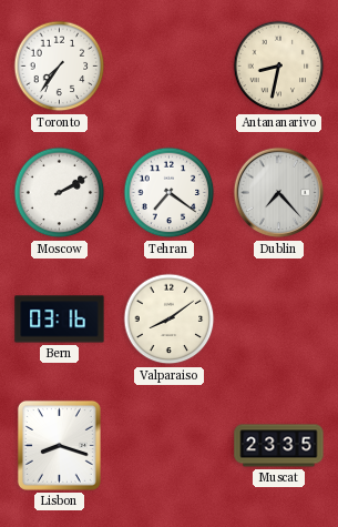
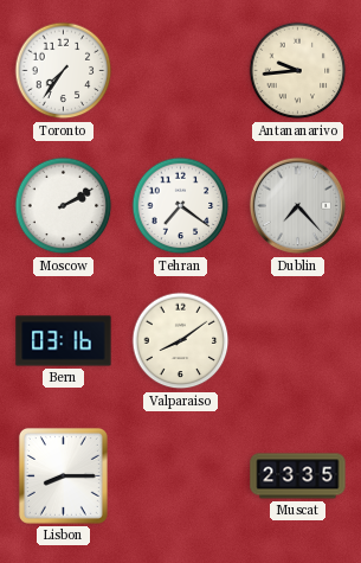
Antananarivo: 8:32 -> 9:44
Lisbon: 8:18 -> 8:15
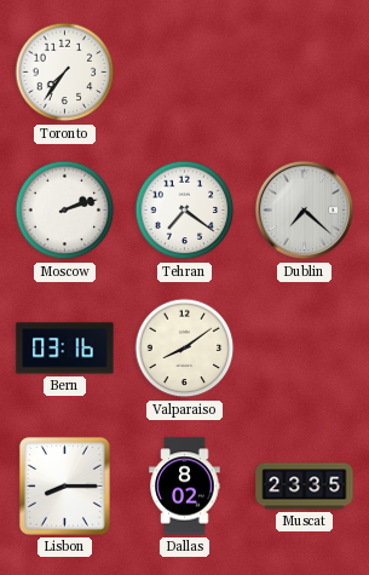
Antananarivo: 9:44 -> none
Moscow: 2:10 -> 2:12
Dublin: 7:23 -> 7:22
Dallas: none -> 8:02
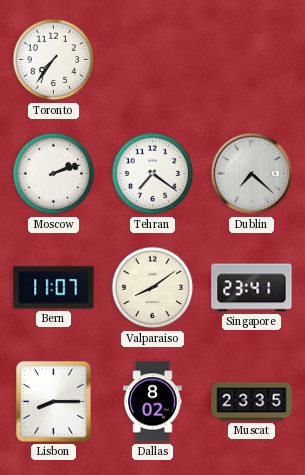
Bern: 03:16 -> 11:07
Singapore: none -> 23:41
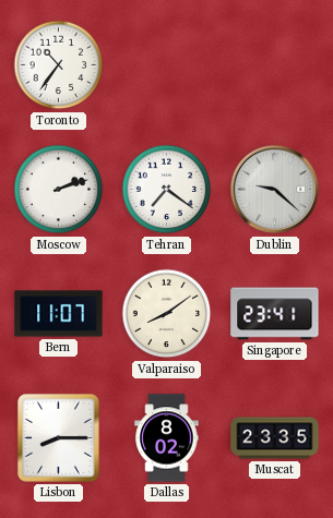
Toronto: 7:36 -> 10:36
Dublin: 7:22 -> 9:22
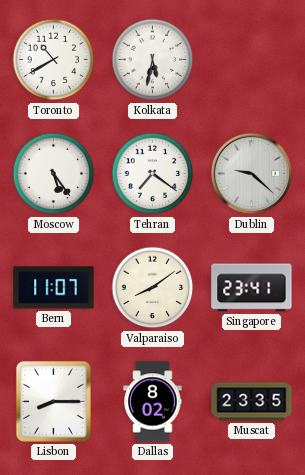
Toronto: 10:36 -> 10:40
Kolkata: none -> 5:32
Moscow: 2:12 -> 5:24
